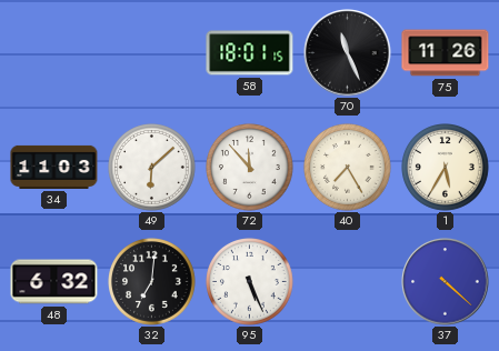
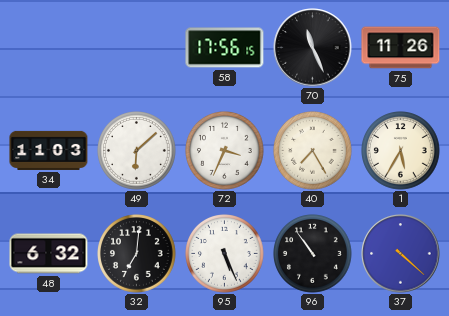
58: 18:01 -> 17:56
72: 11:53 -> 3:34
96: none -> 10:54
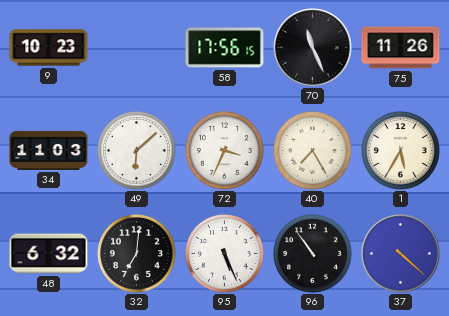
9: none -> 10:23
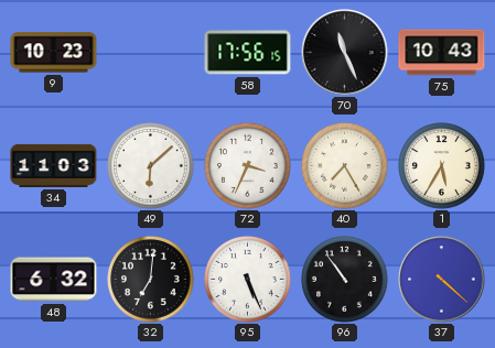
75: 11:26 -> 10:43
